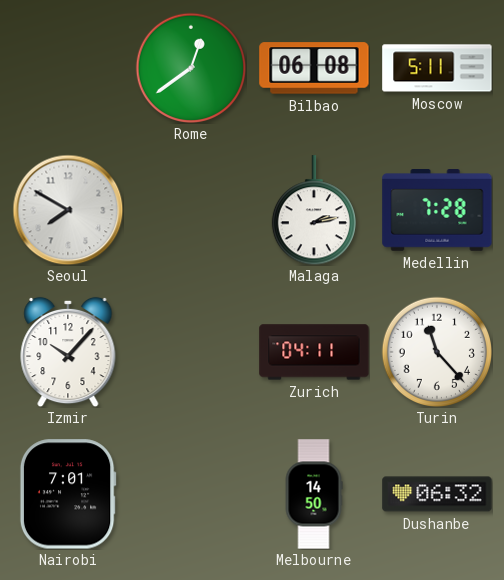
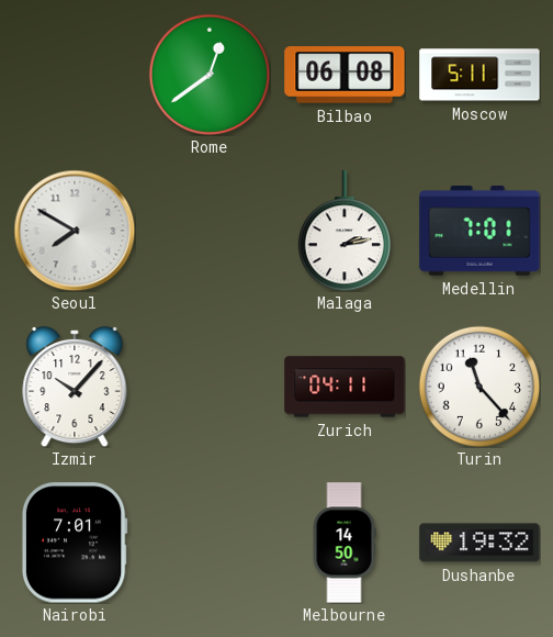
Medellin: 7:28 -> 7:01
Dushanbe: 06:32 -> 19:32
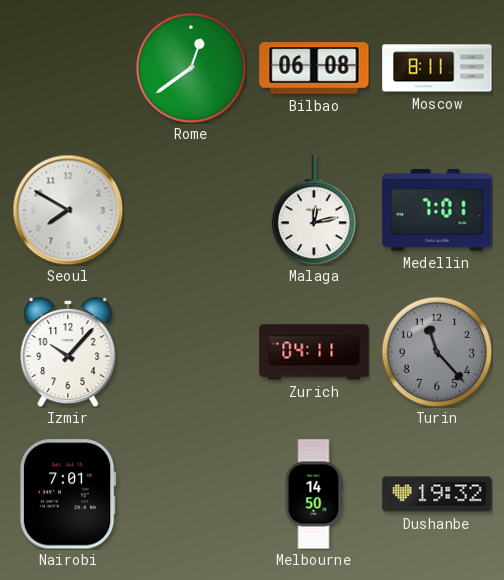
Moscow: 5:11 -> 8:11
Malaga: 2:13 -> 12:13
Turin dial: white -> grey
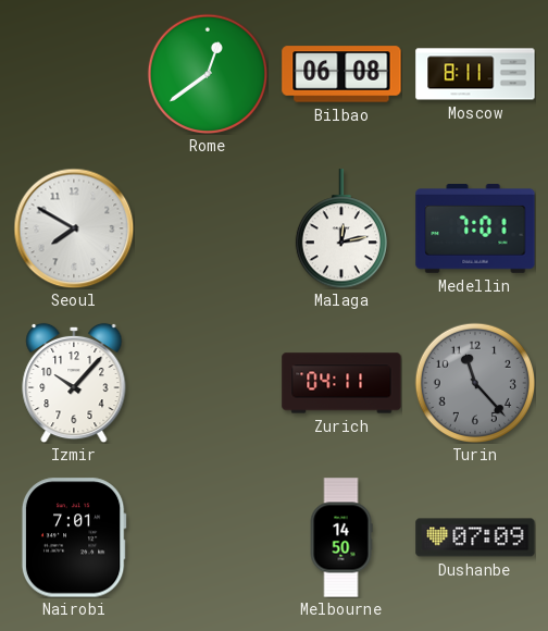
Dushanbe: 19:32 -> 07:09
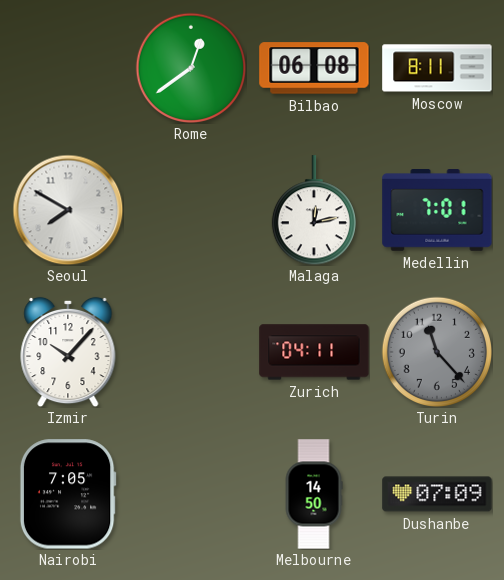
Nairobi: 7:01 -> 7:05
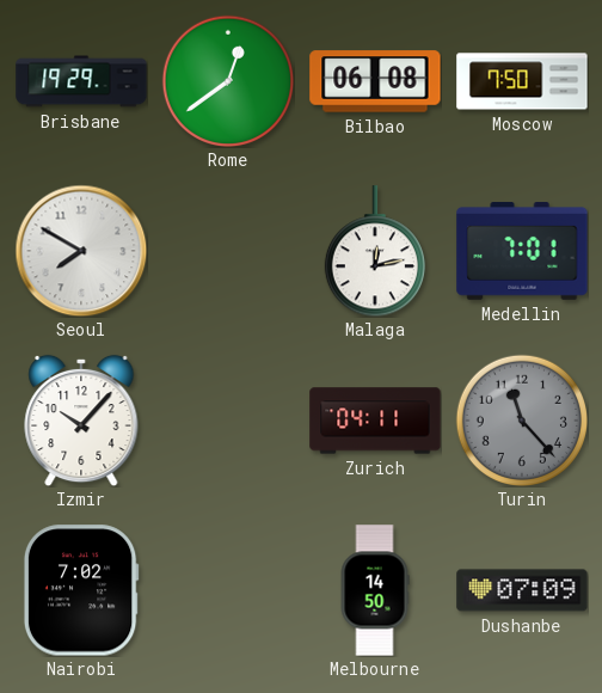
Brisbane: none -> 19:29
Moscow: 8:11 -> 7:50
Nairobi: 7:05 -> 7:02
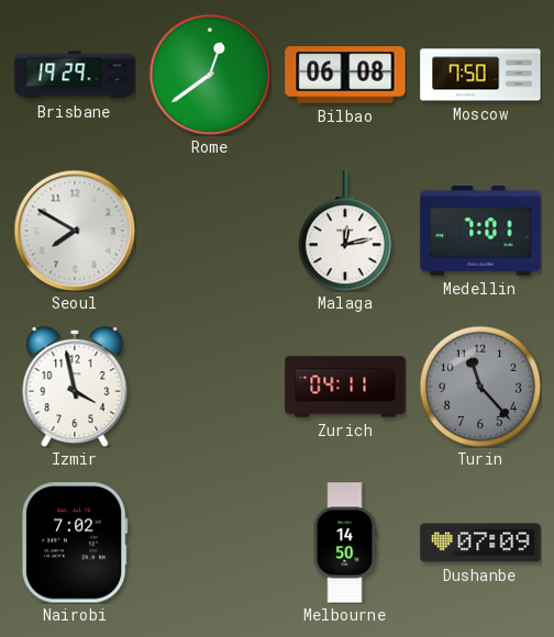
Izmir: 10:07 -> 3:58
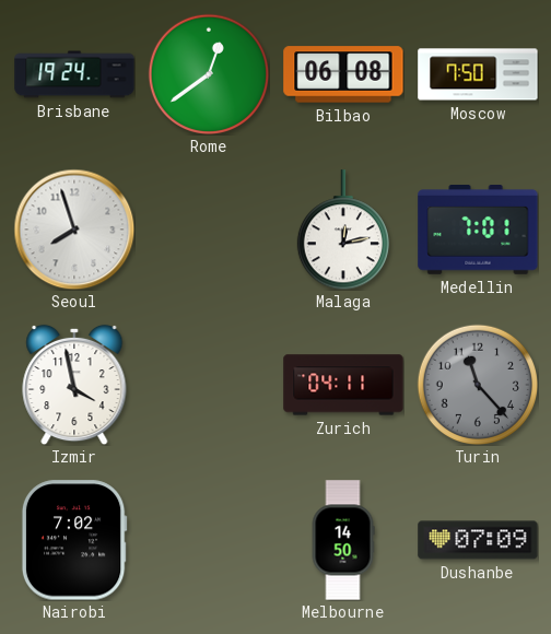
Brisbane: 19:29 -> 19:24
Seoul: 7:50 -> 7:57
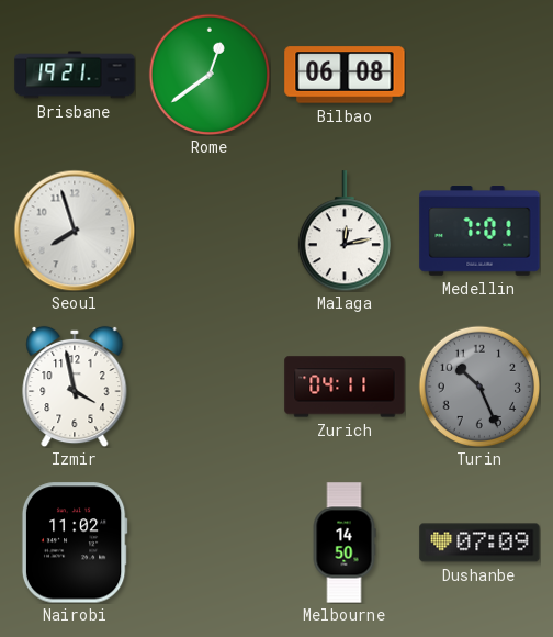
Brisbane: 19:24 -> 19:21
Moscow: 7:50 -> none
Turin: 11:23 -> 10:26
Nairobi: 7:02 -> 11:02
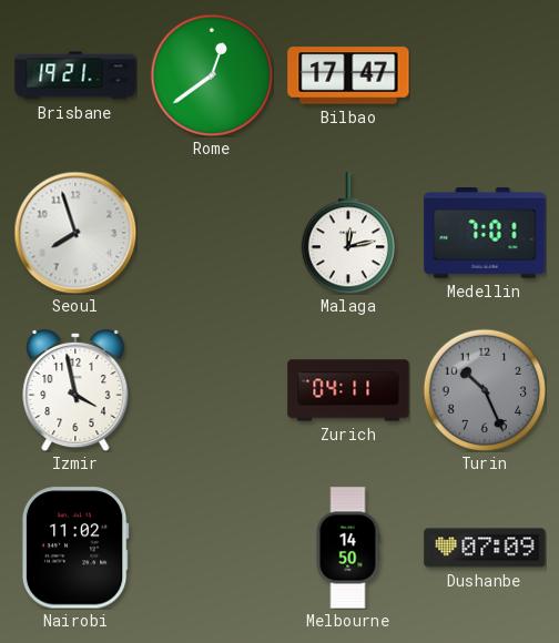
Bilbao: 06:08 -> 17:47
